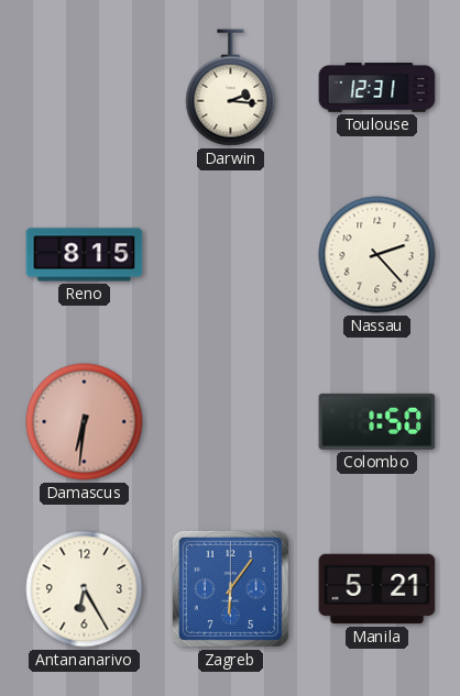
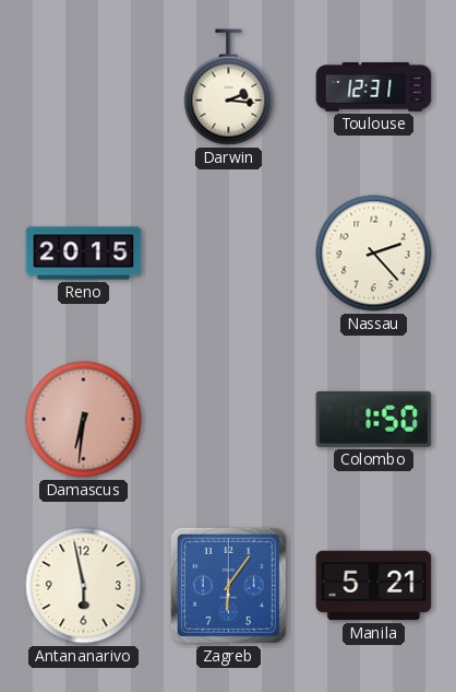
Reno: 8:15 -> 20:15
Antananarivo: 6:25 -> 5:58
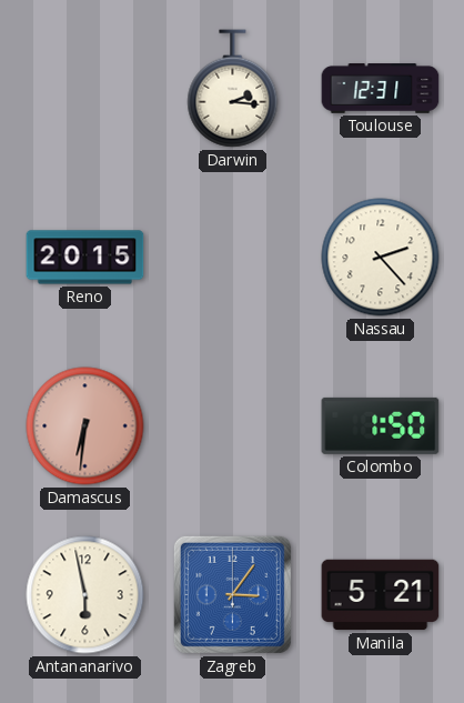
Zagreb: 6:06 -> 3:06
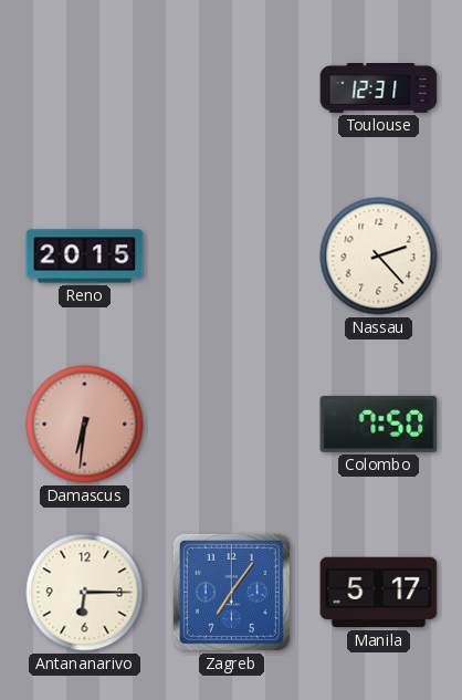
Darwin: 2:16 -> none
Colombo: 1:50 -> 7:50
Antananarivo: 5:58 -> 6:15
Zagreb: 3:06 -> 7:06
Manila: 5:21 -> 5:17
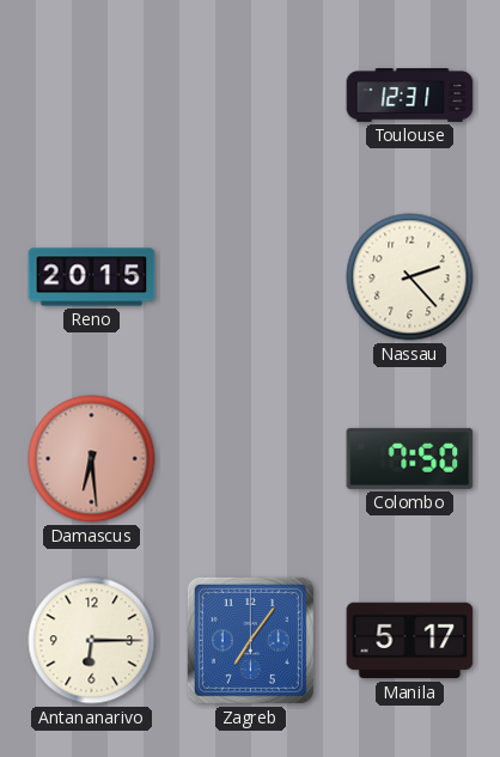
Damascus: 6:31 -> 6:29
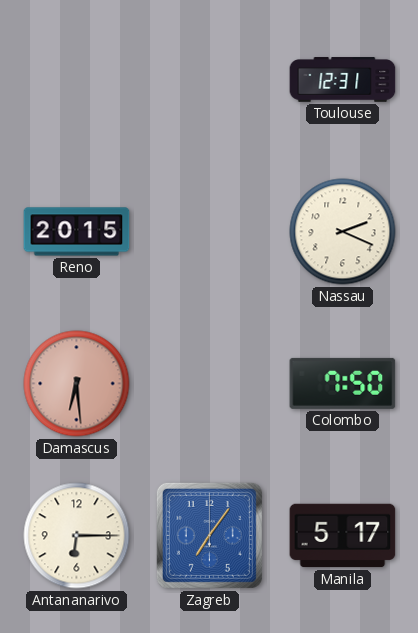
Nassau: 2:23 -> 2:19
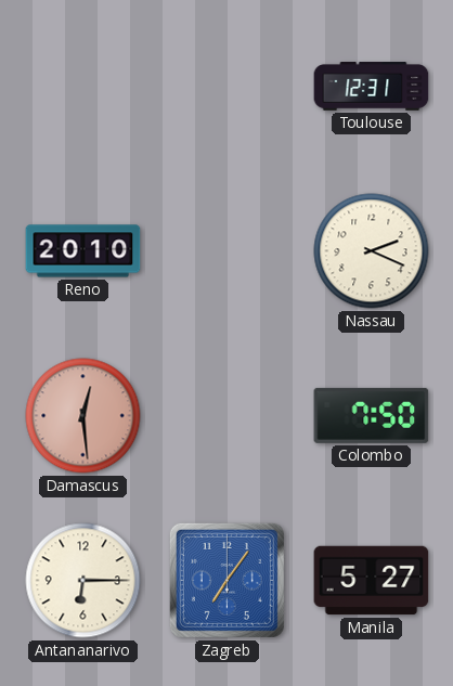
Reno: 20:15 -> 20:10
Damascus: 6:29 -> 12:29
Manila: 5:17 -> 5:27
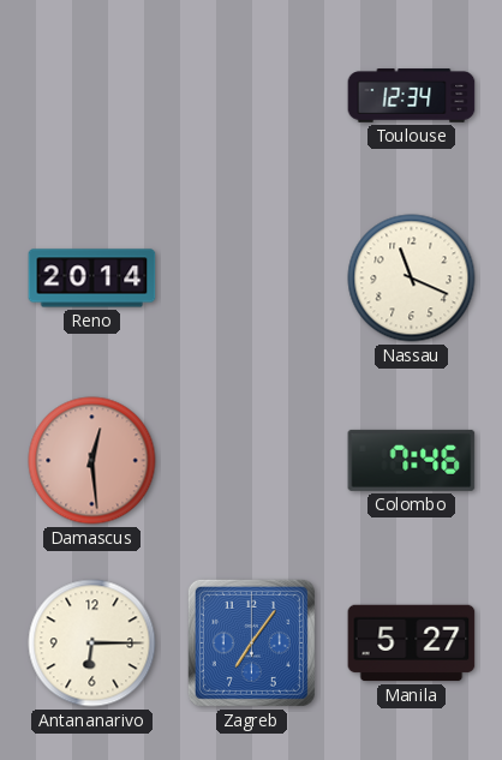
Toulouse: 12:31 -> 12:34
Reno: 20:10 -> 20:14
Nassau: 2:19 -> 11:19
Colombo: 7:50 -> 7:46
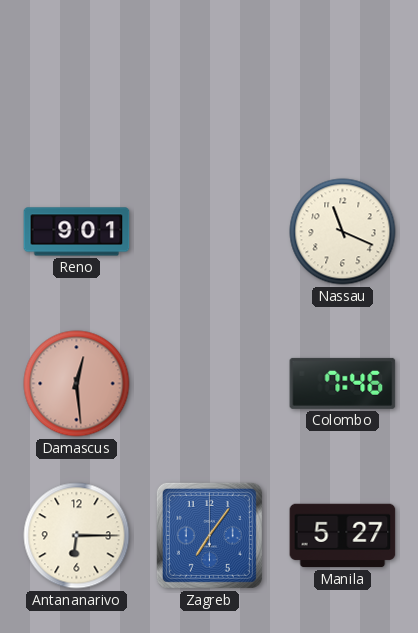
Toulouse: 12:34 -> none
Reno: 20:14 -> 9:01
